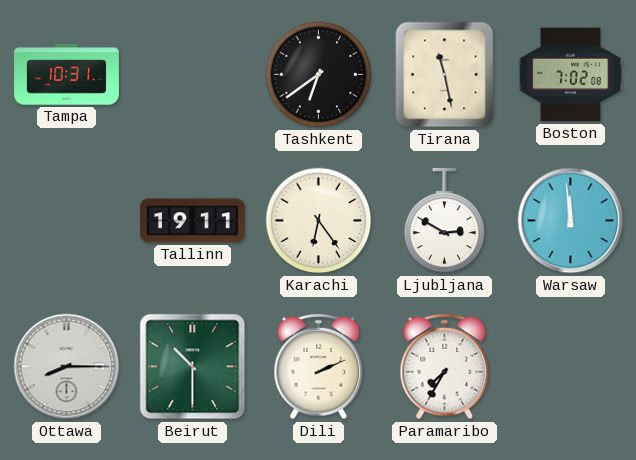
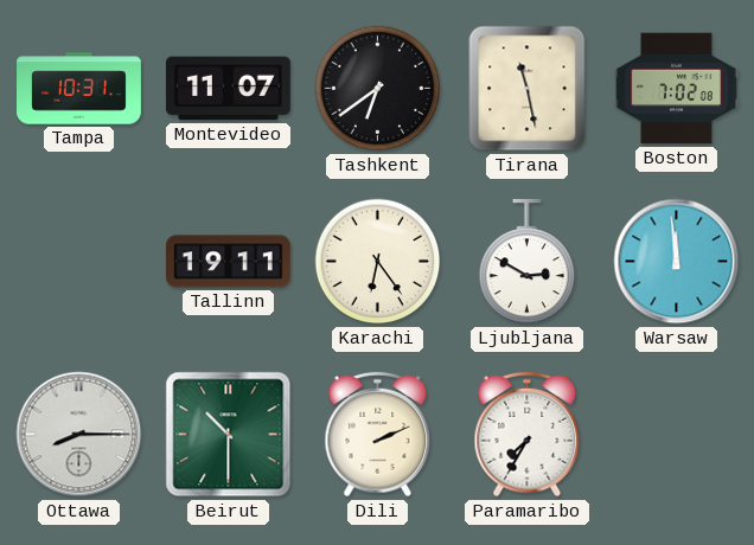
Montevideo: none -> 11:07
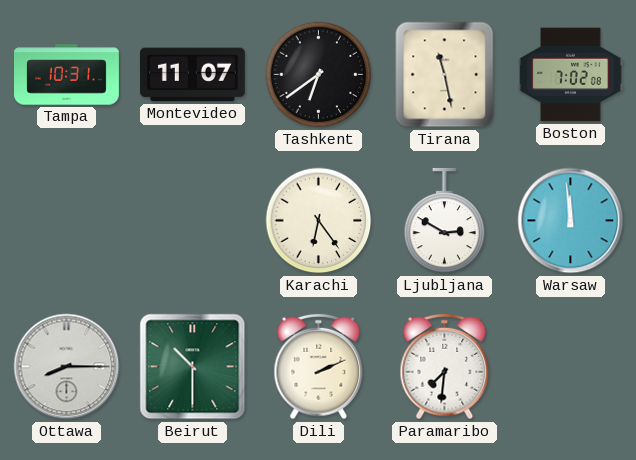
Tallinn: 19:11 -> none
Paramaribo: 7:35 -> 7:31
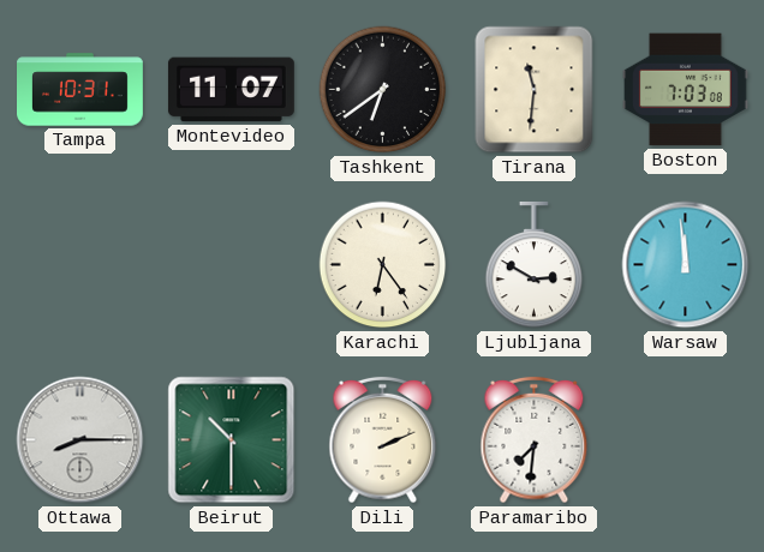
Tirana: 11:28 -> 11:31
Boston: 7:02 -> 7:03
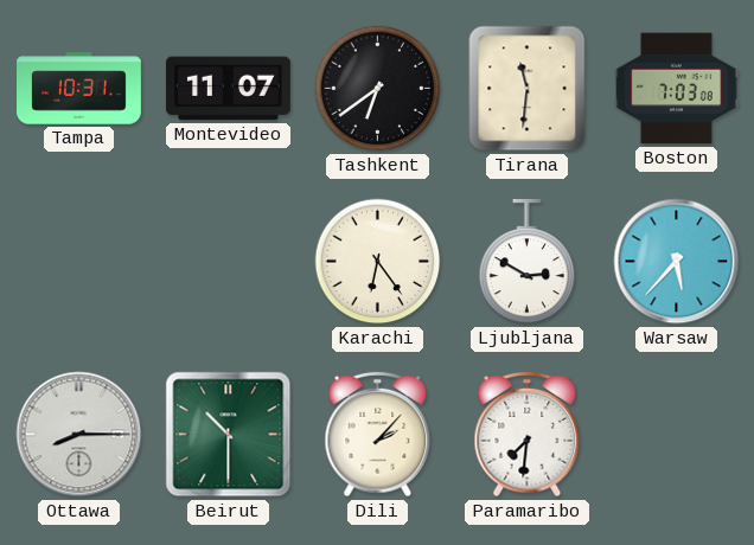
Warsaw: 11:59 -> 5:37
Dili: 2:11 -> 2:07
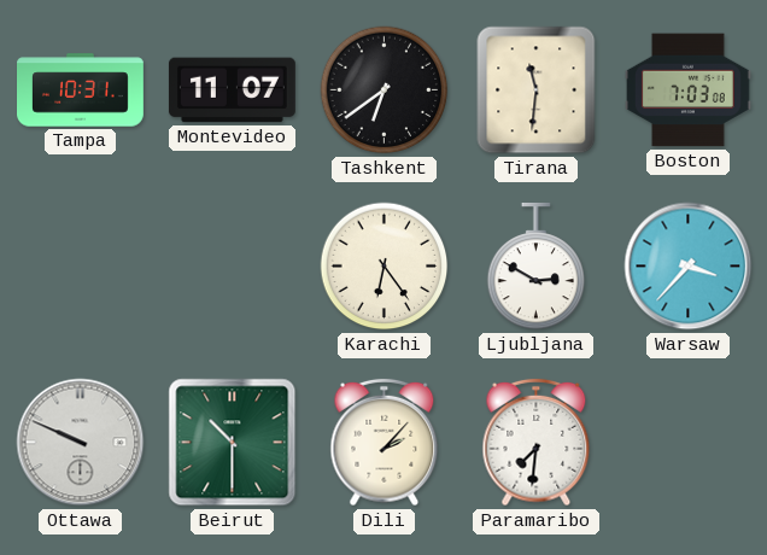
Warsaw: 5:37 -> 3:37
Ottawa: 8:15 -> 9:49
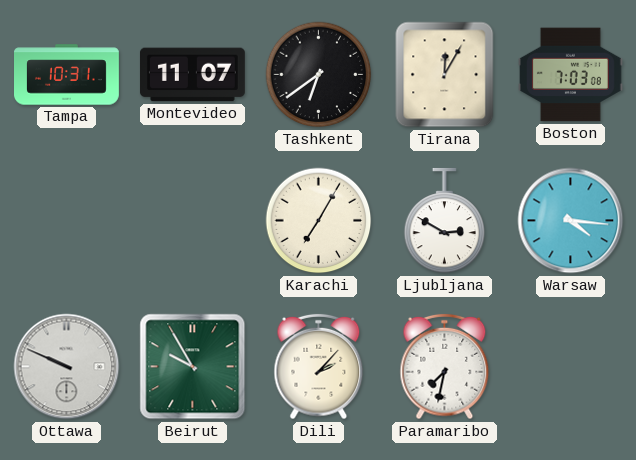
Tirana: 11:31 -> 12:05
Karachi: 6:24 -> 7:05
Warsaw: 3:37 -> 4:16
Beirut: 10:30 -> 9:55
Paramaribo: 7:31 -> 7:32
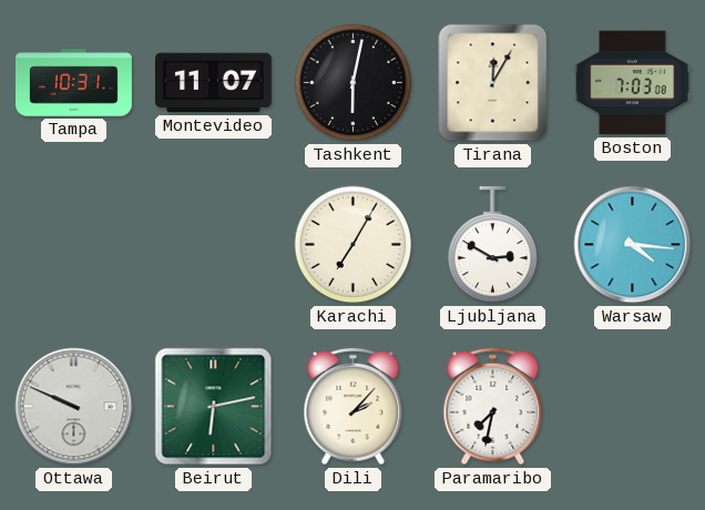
Tashkent: 6:39 -> 6:02
Beirut: 9:55 -> 6:13
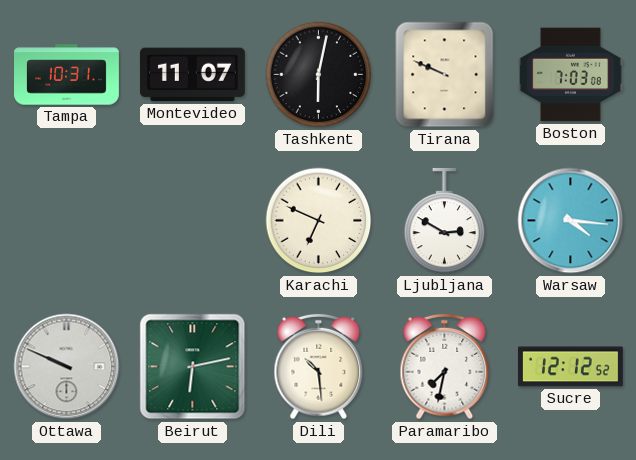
Tirana: 12:05 -> 9:49
Karachi: 7:05 -> 6:49
Dili: 2:07 -> 10:29
Sucre: none -> 12:12
